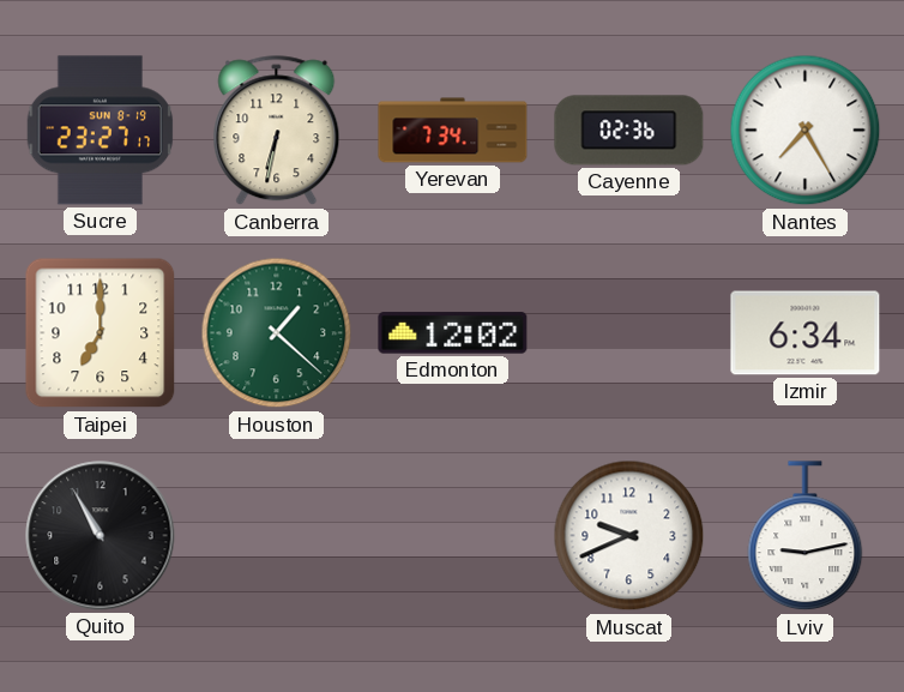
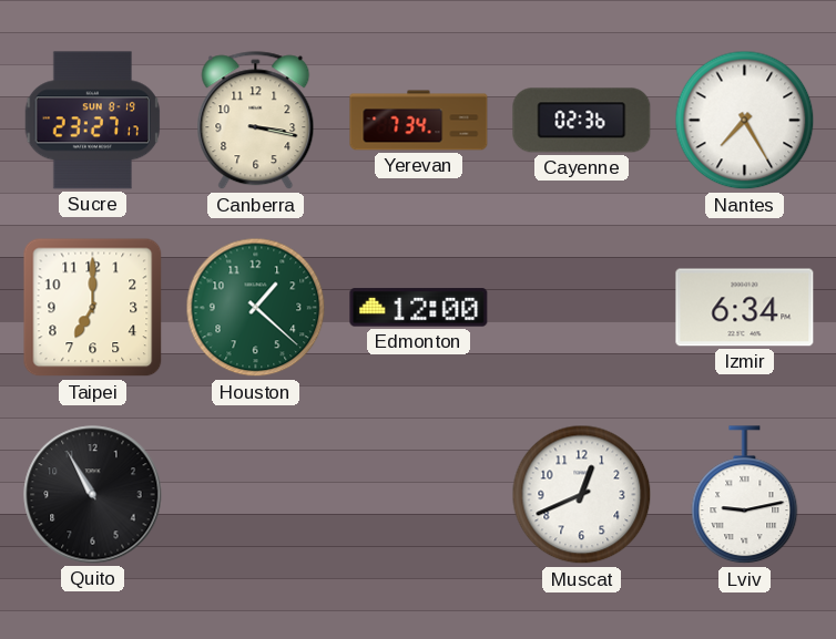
Canberra: 6:32 -> 3:17
Edmonton: 12:02 -> 12:00
Muscat: 9:41 -> 12:41
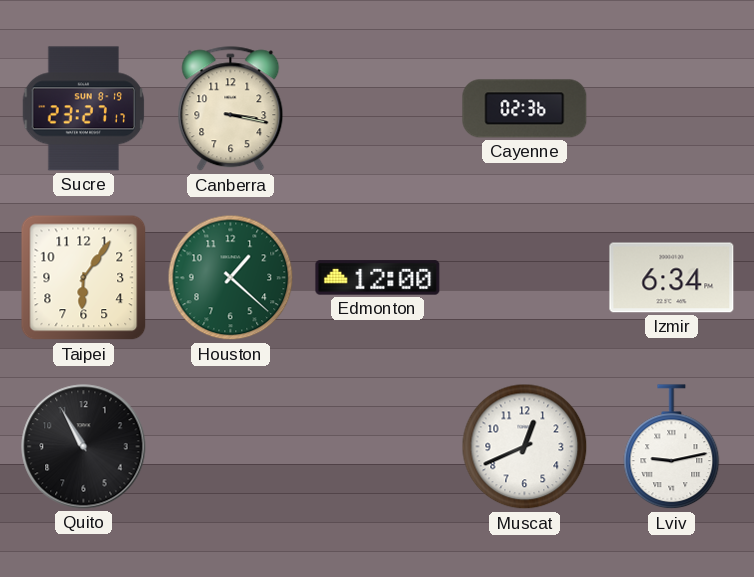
Yerevan: 7:34 -> none
Nantes: 7:25 -> none
Taipei: 7:00 -> 6:06
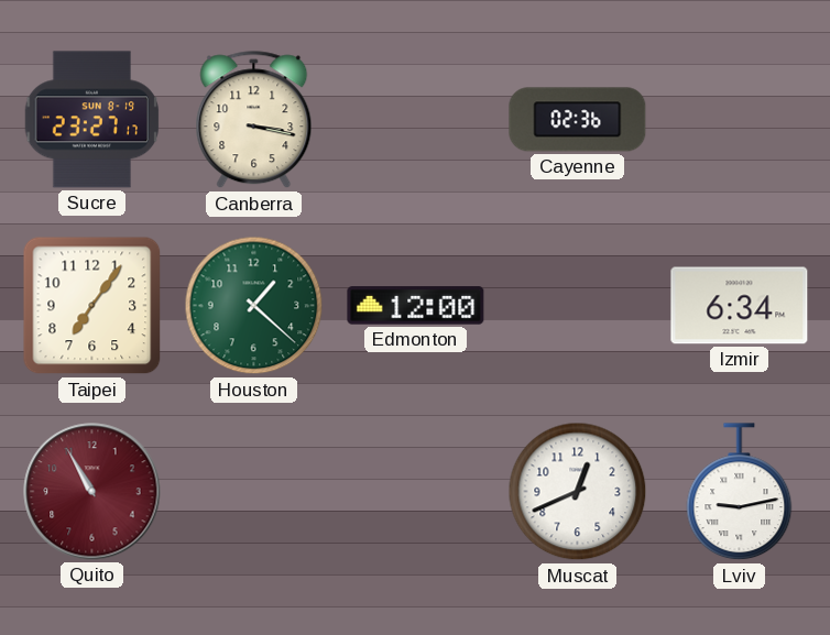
Taipei: 6:06 -> 7:06
Quito dial: black -> burgundy
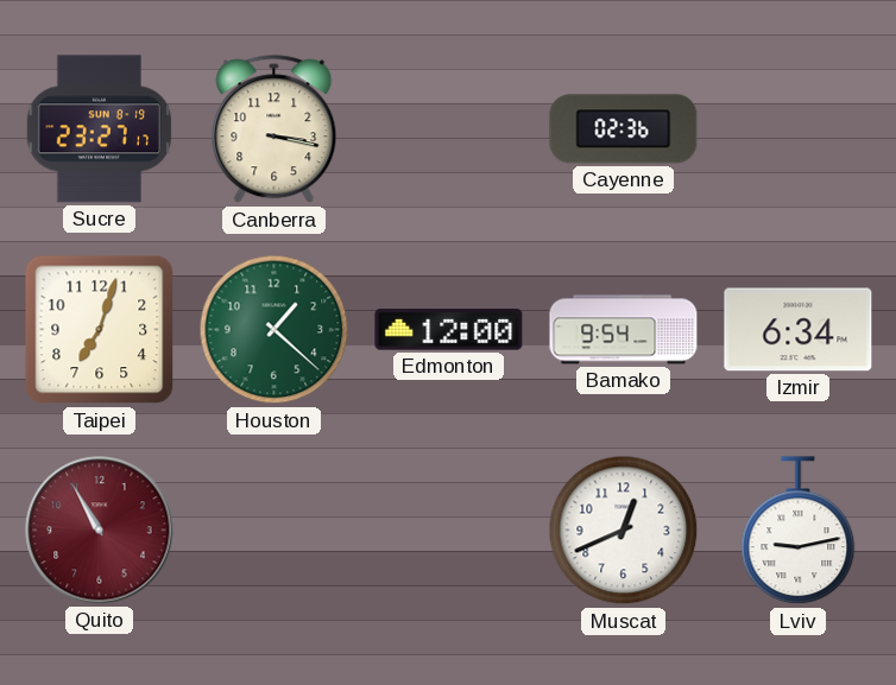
Taipei: 7:06 -> 7:03
Bamako: none -> 9:54
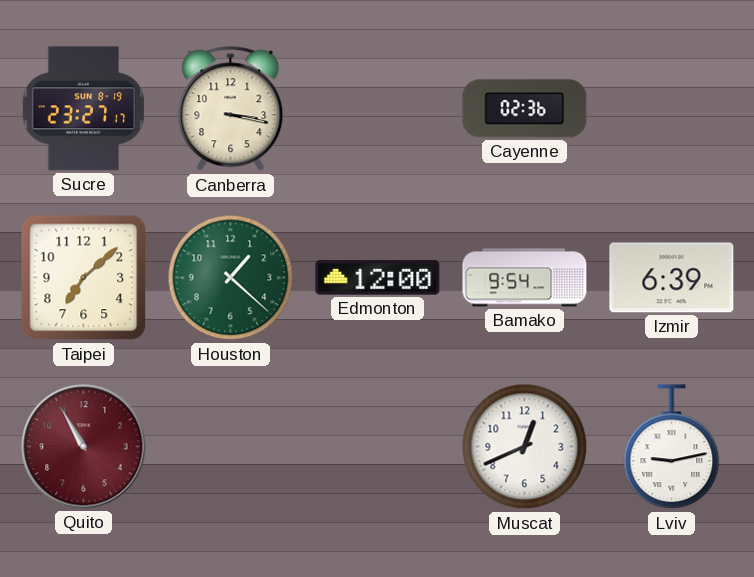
Taipei: 7:03 -> 7:08
Izmir: 6:34 -> 6:39
